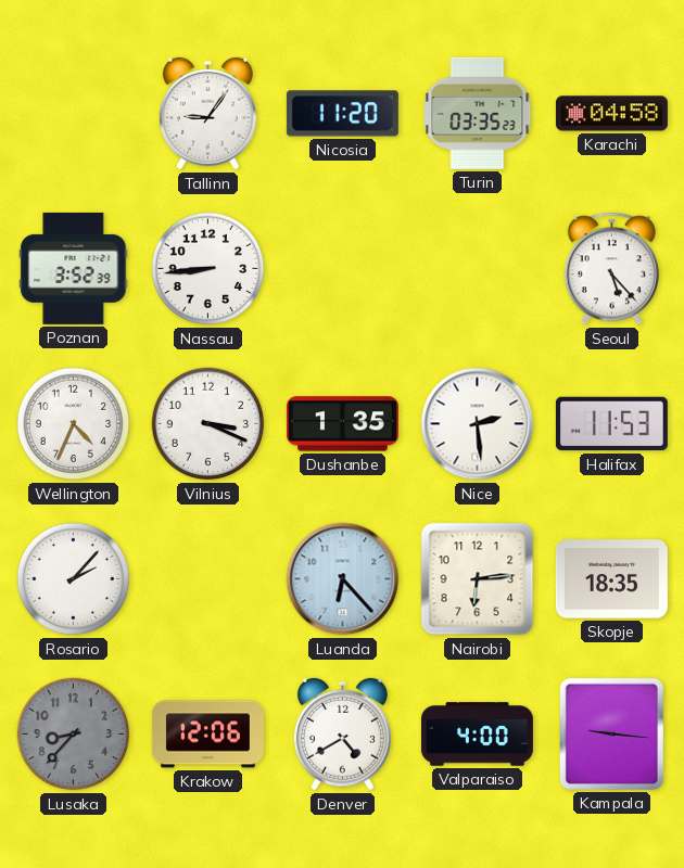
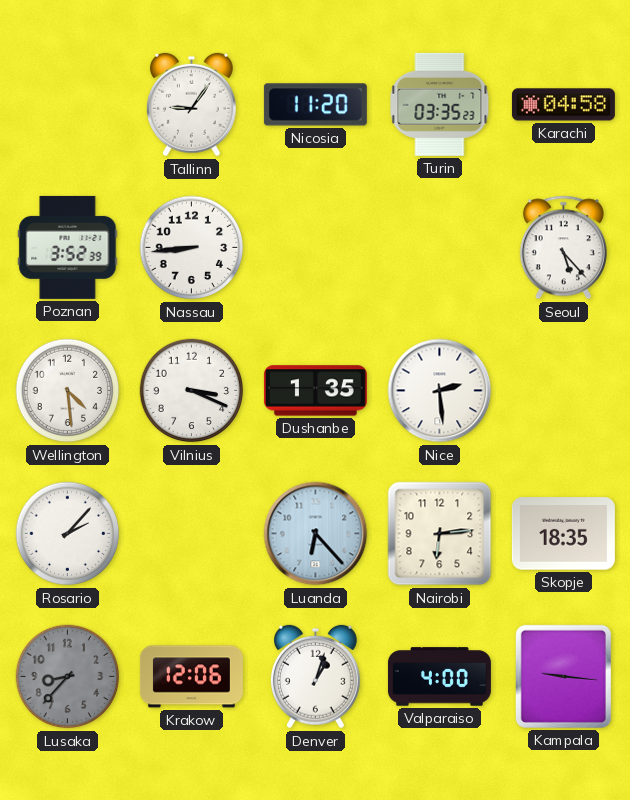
Wellington: 4:34 -> 4:29
Halifax: 11:53 -> none
Denver: 4:40 -> 1:03
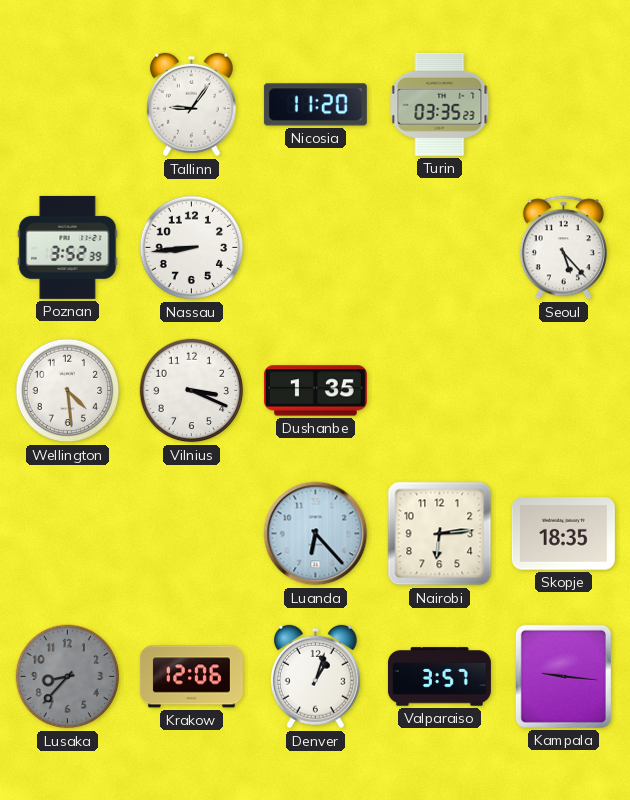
Karachi: 04:58 -> none
Nice: 2:29 -> none
Rosario: 2:07 -> none
Valparaiso: 4:00 -> 3:57
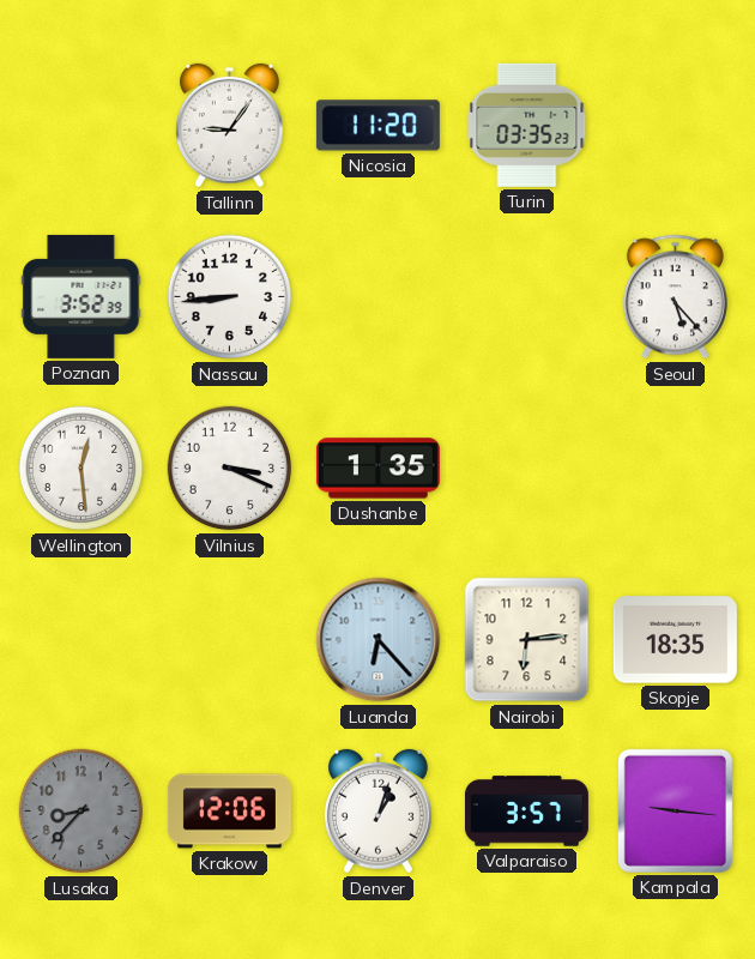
Wellington: 4:29 -> 12:29
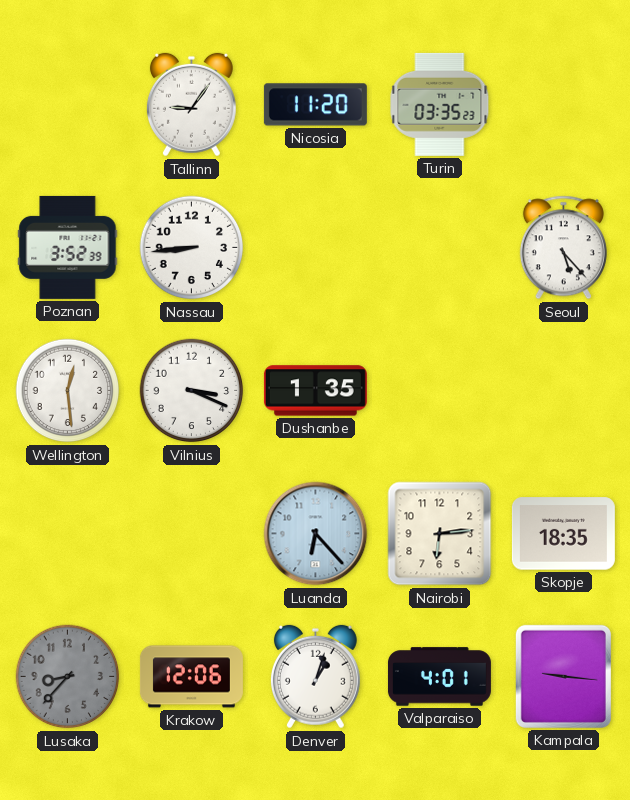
Valparaiso: 3:57 -> 4:01
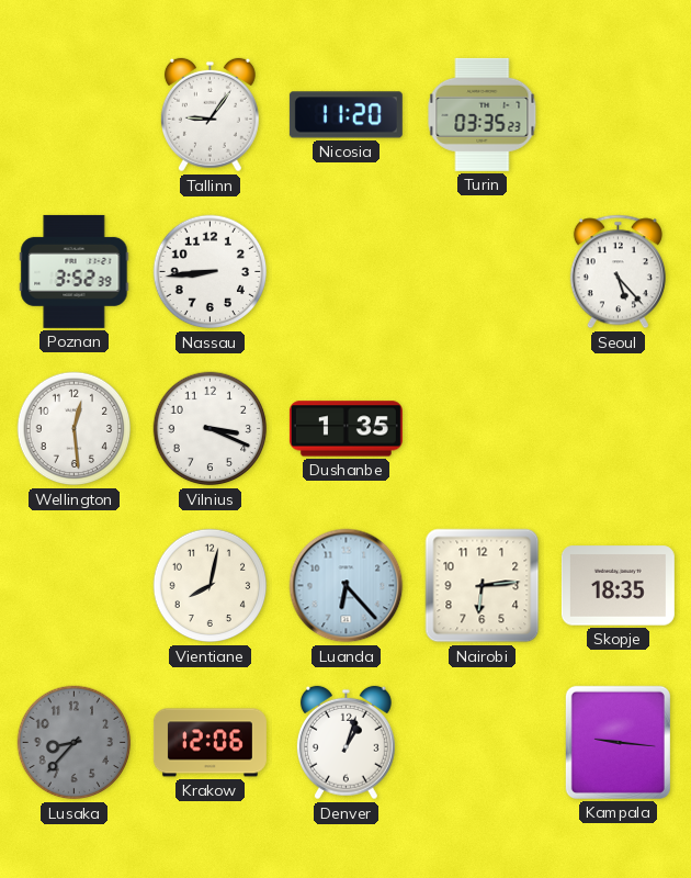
Vientiane: none -> 8:02
Valparaiso: 4:01 -> none
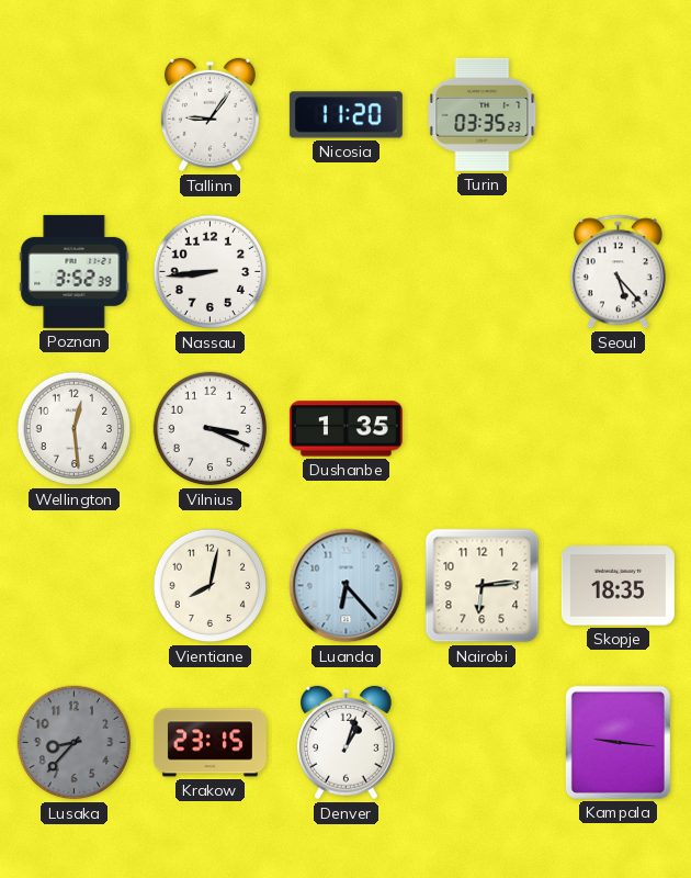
Krakow: 12:06 -> 23:15
